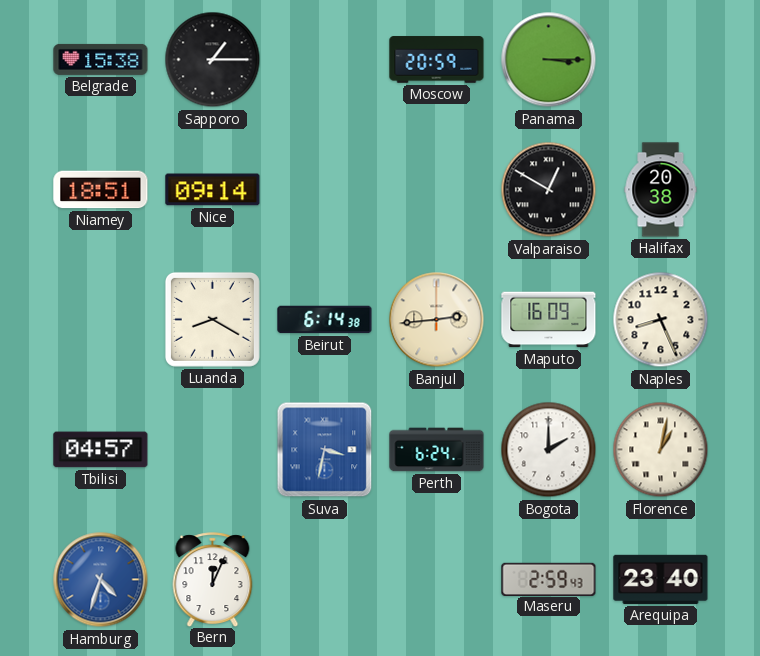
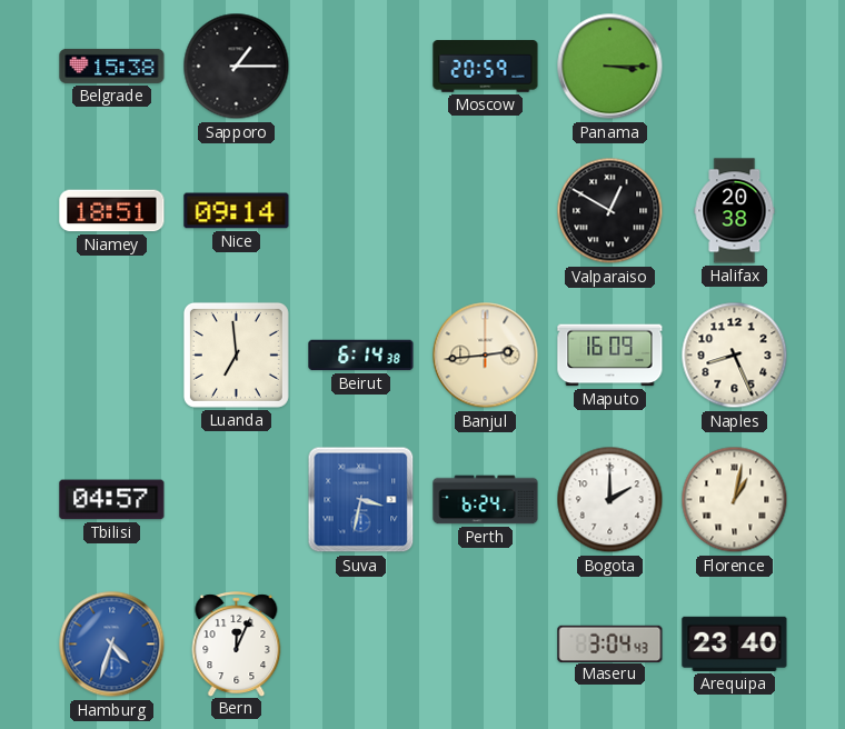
Luanda: 8:20 -> 6:59
Maseru: 2:59 -> 3:04
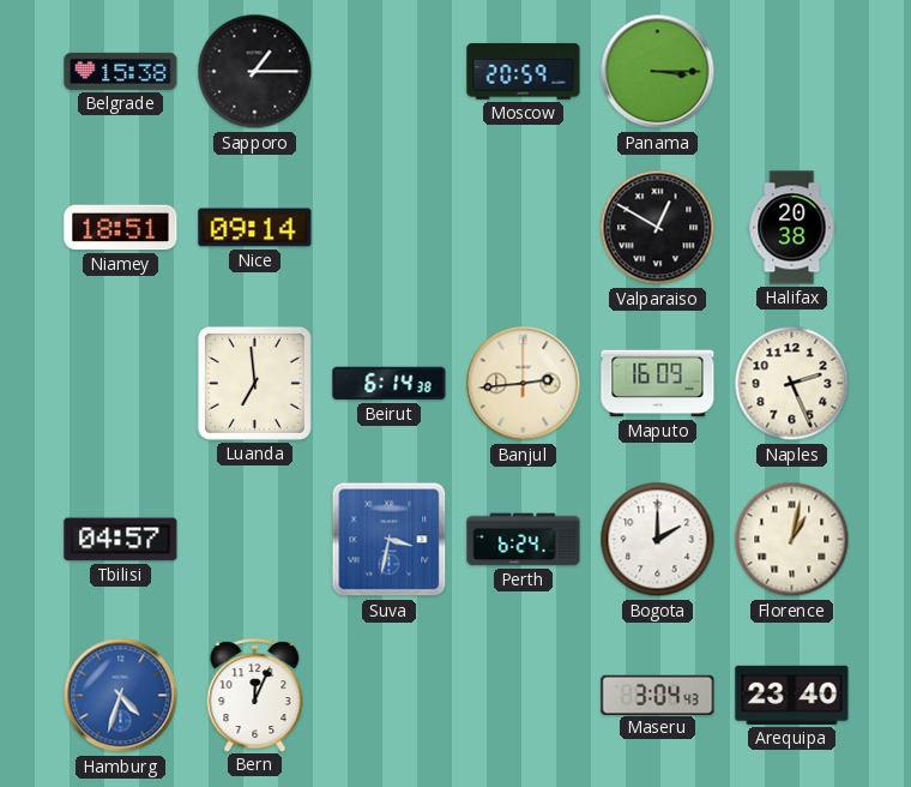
Naples: 8:26 -> 2:26
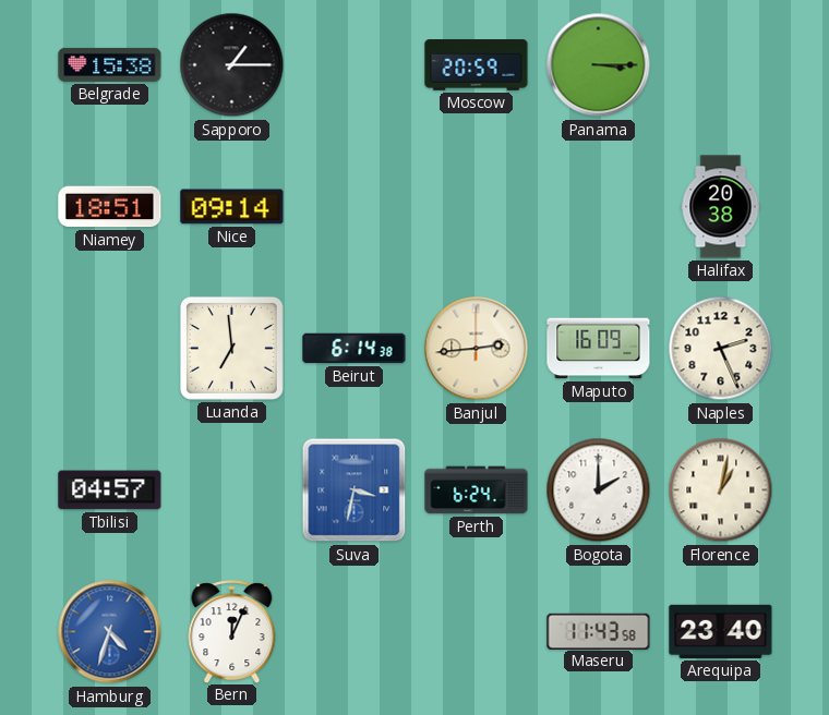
Valparaiso: 12:50 -> none
Maseru: 3:04 -> 11:43
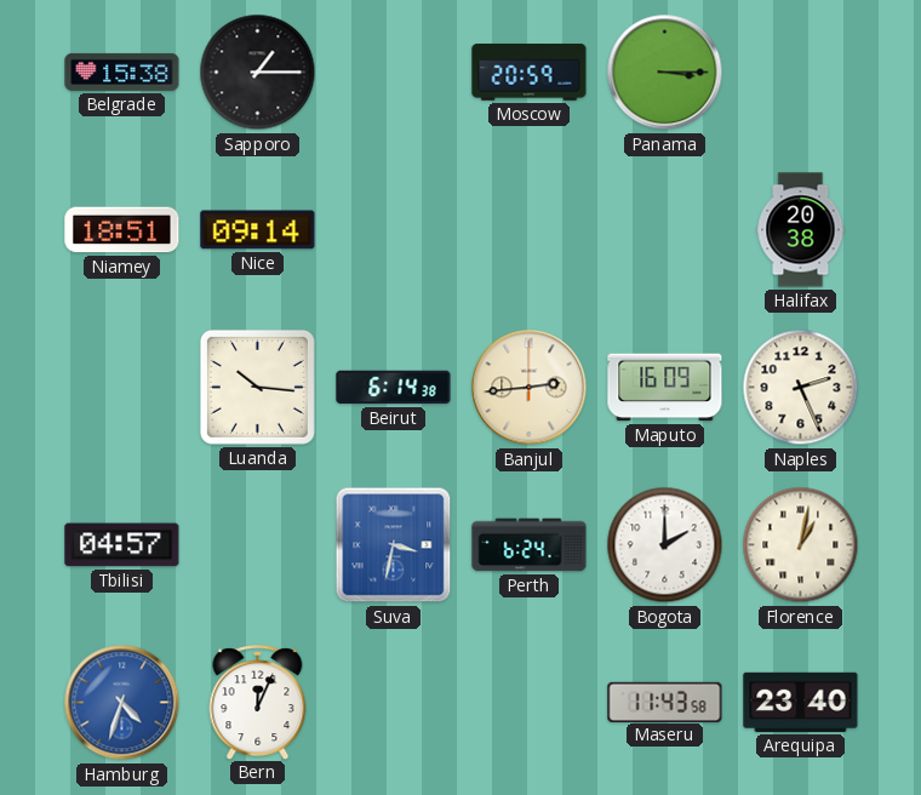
Luanda: 6:59 -> 10:16
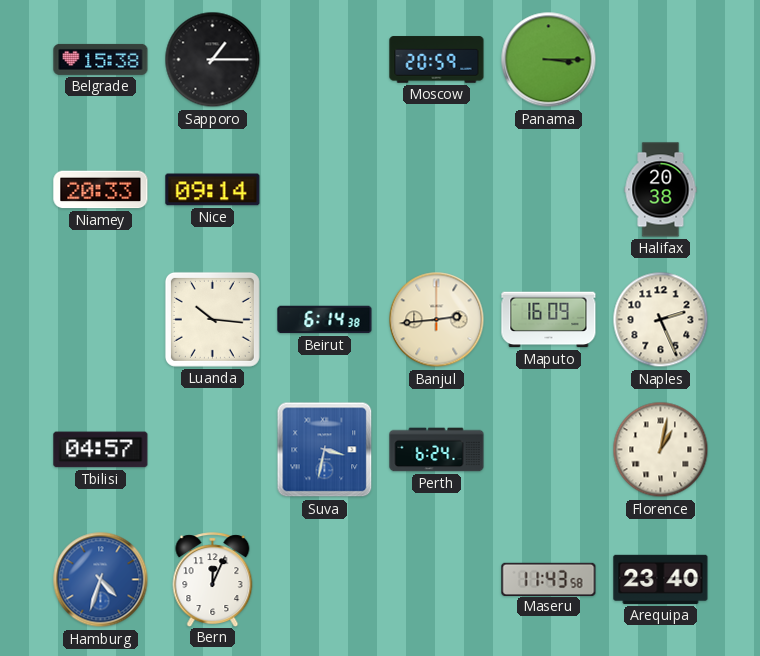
Niamey: 18:51 -> 20:33
Bogota: 2:00 -> none
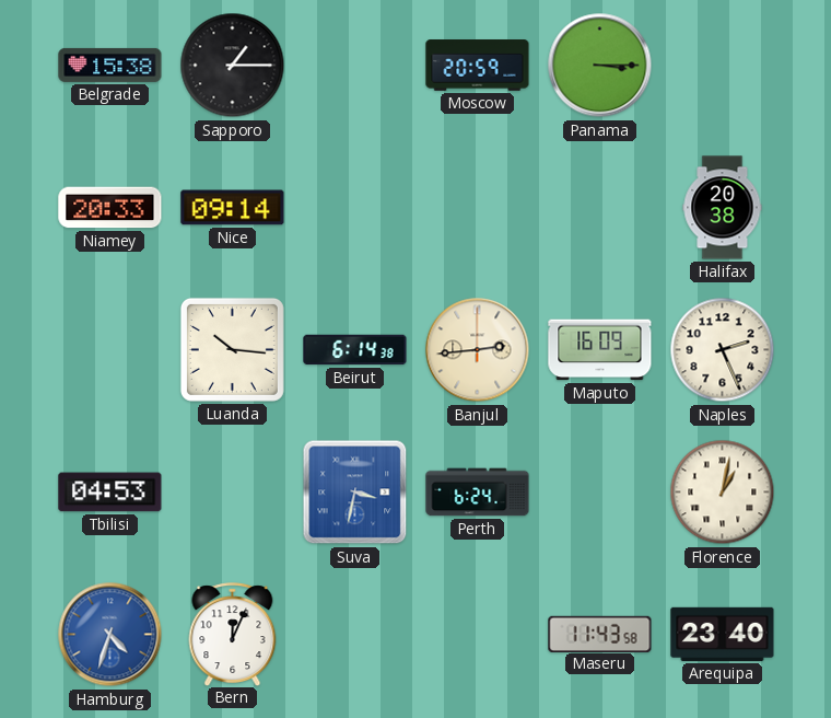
Tbilisi: 04:57 -> 04:53
